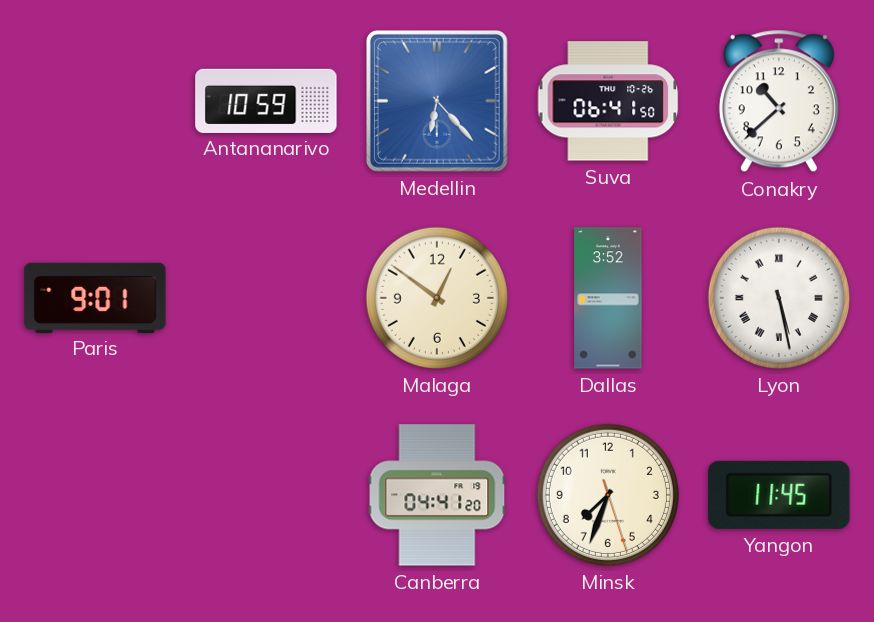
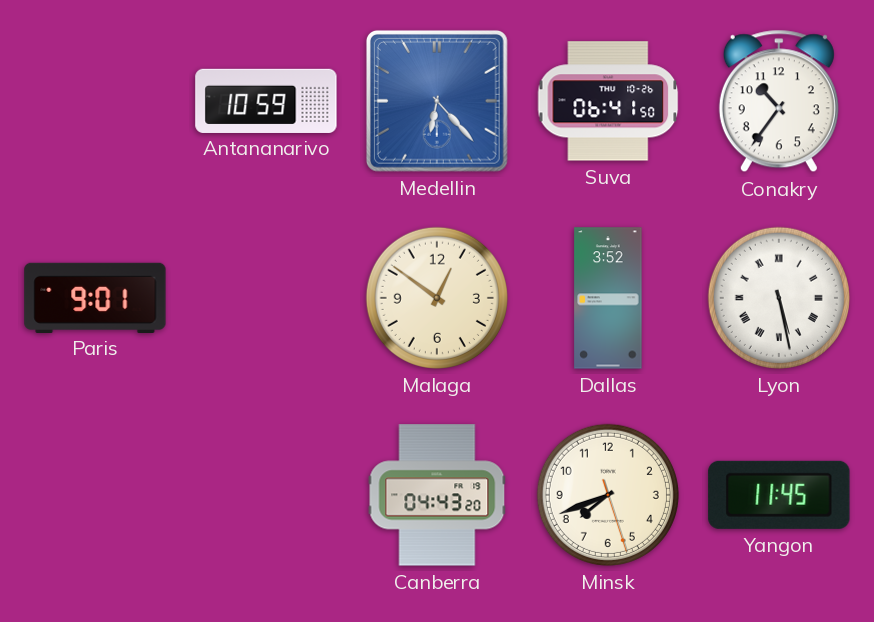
Conakry: 10:38 -> 10:36
Canberra: 04:41 -> 04:43
Minsk: 7:33 -> 7:41
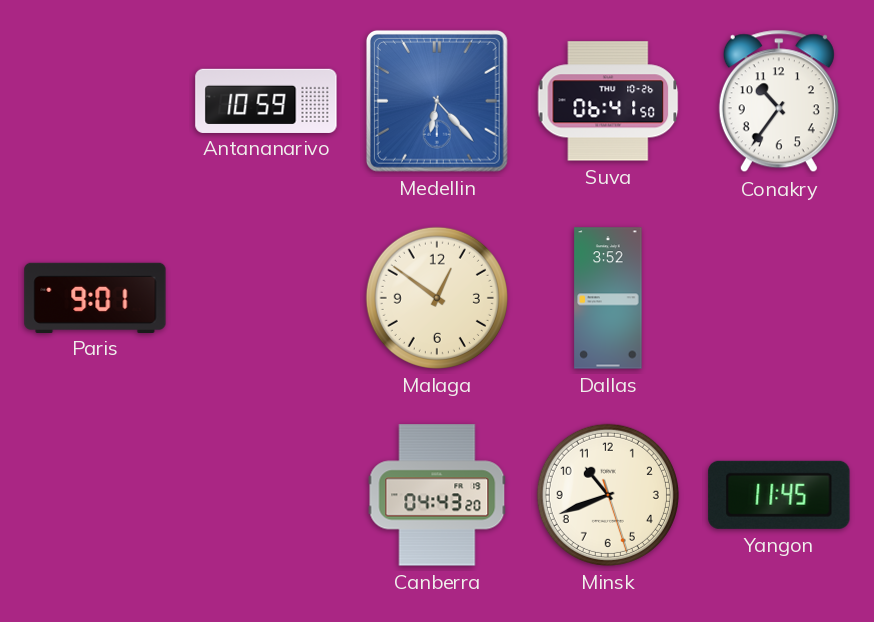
Lyon: 5:28 -> none
Minsk: 7:41 -> 10:41
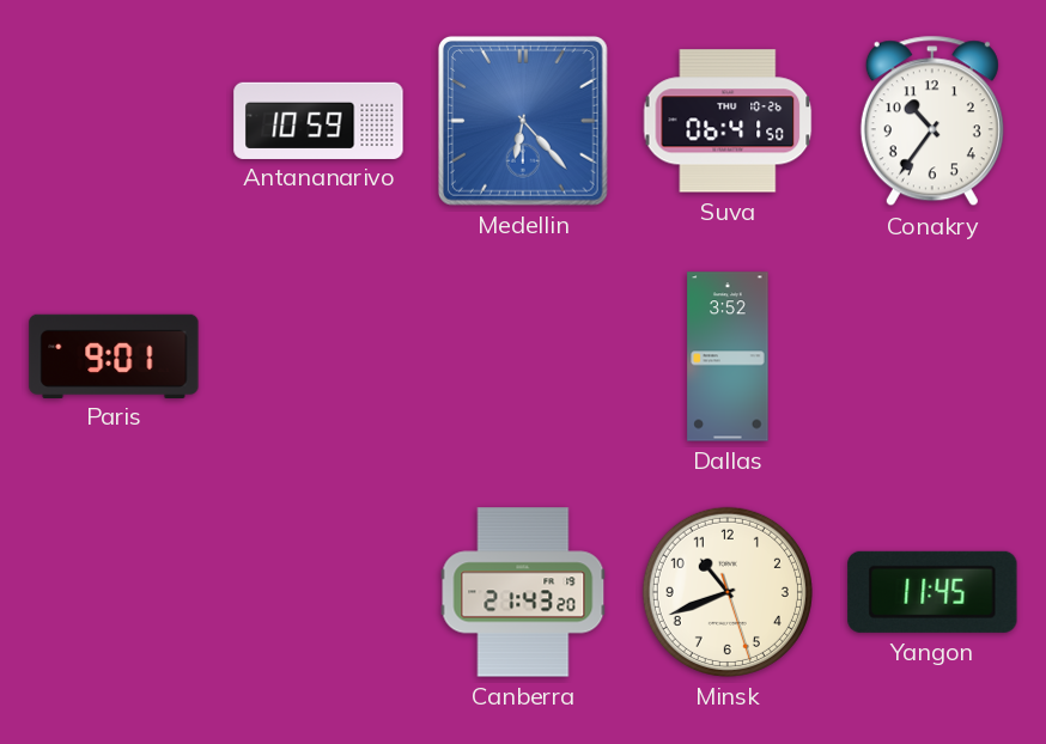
Malaga: 12:51 -> none
Canberra: 04:43 -> 21:43
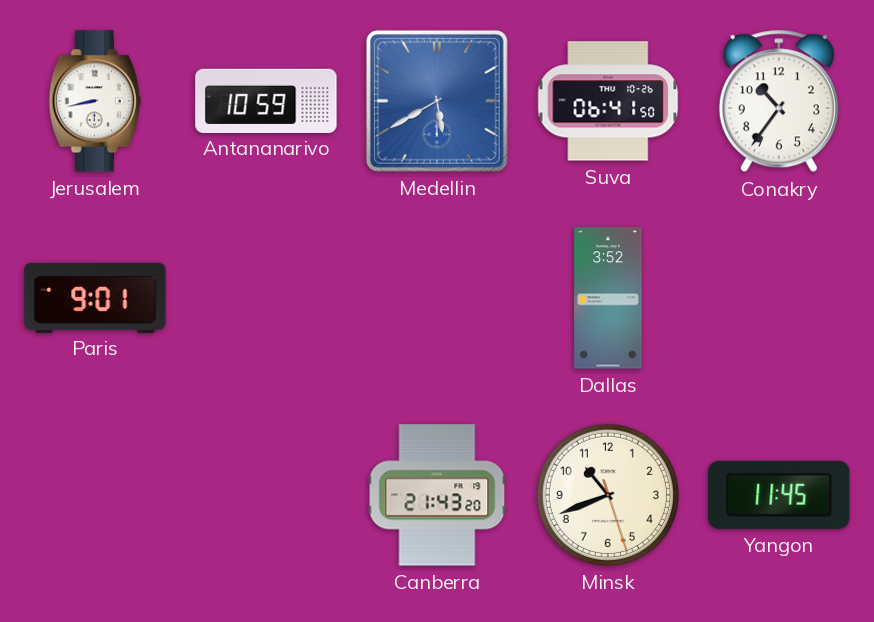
Jerusalem: none -> 8:43
Medellin: 6:23 -> 5:40
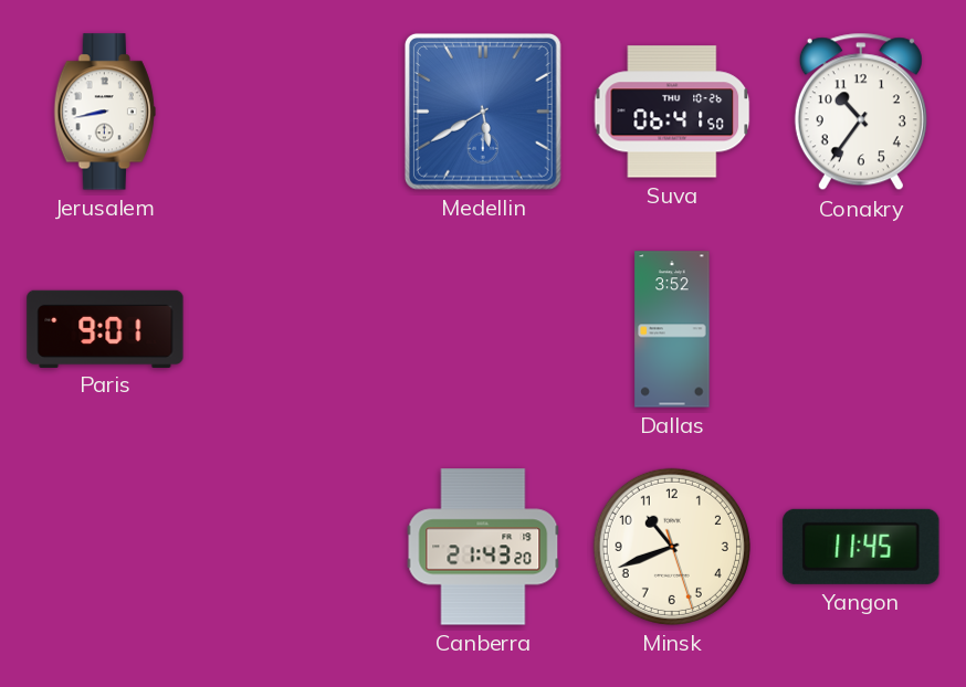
Antananarivo: 10:59 -> none
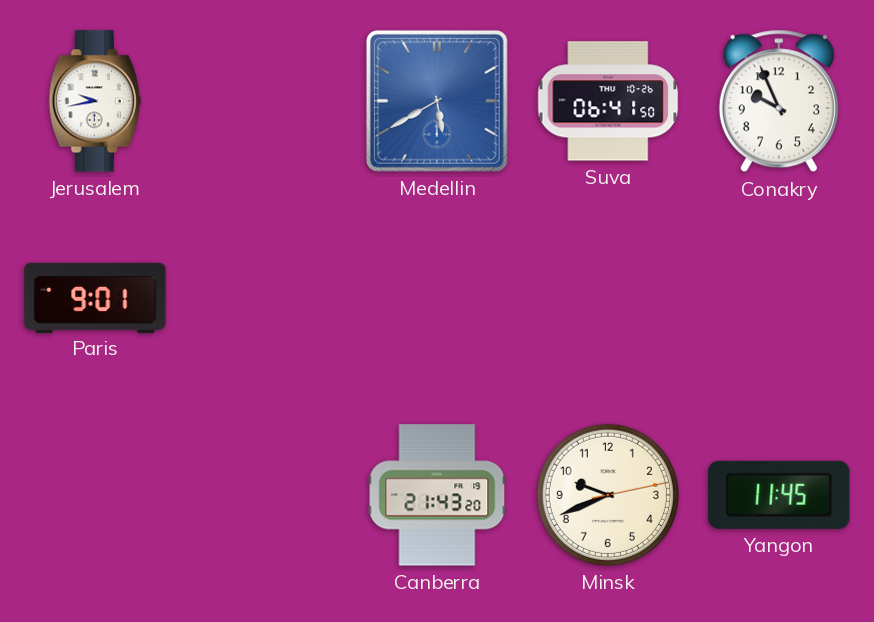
Jerusalem: 8:43 -> 9:43
Conakry: 10:36 -> 9:56
Dallas: 3:52 -> none
Minsk: 10:41 -> 9:41
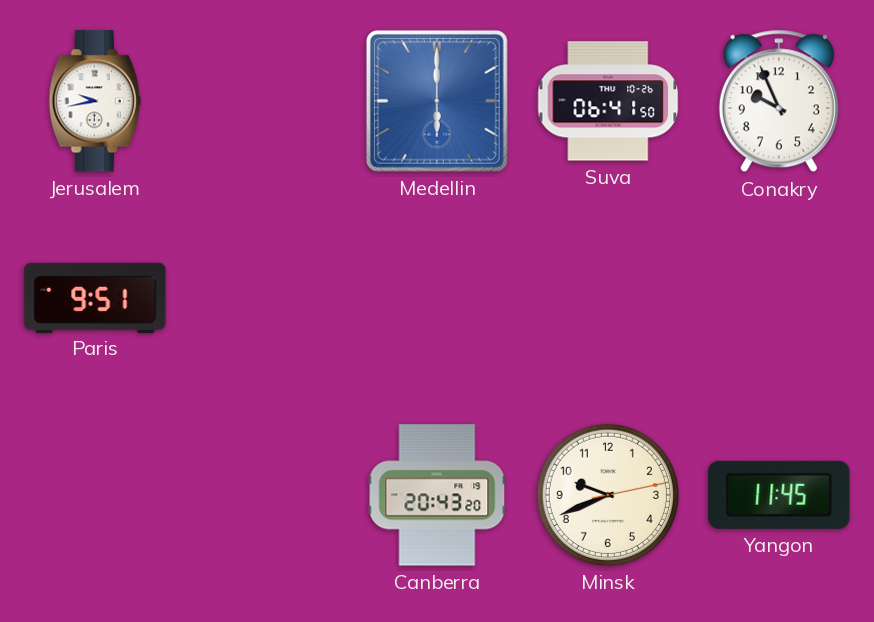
Medellin: 5:40 -> 6:00
Paris: 9:01 -> 9:51
Canberra: 21:43 -> 20:43
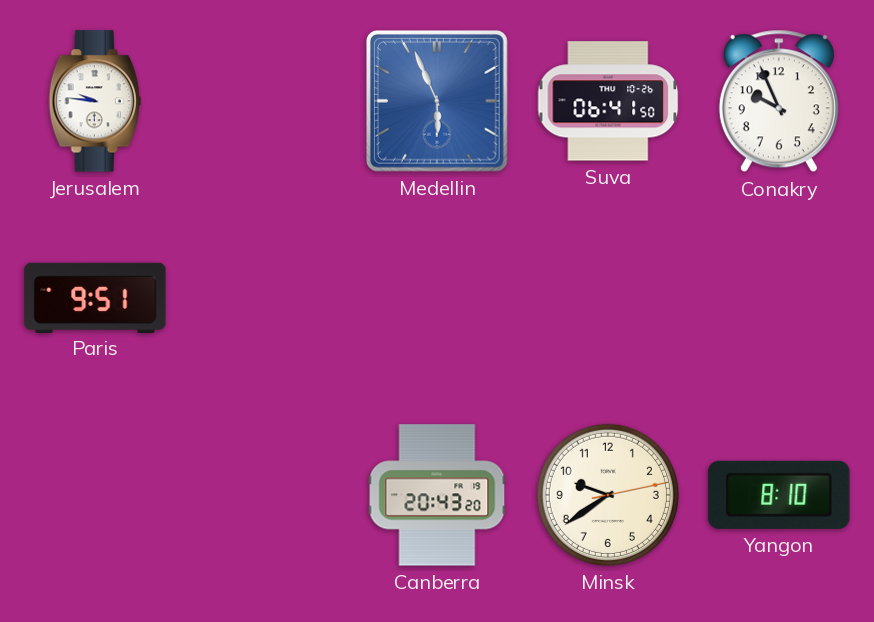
Jerusalem: 9:43 -> 9:46
Medellin: 6:00 -> 5:56
Minsk: 9:41 -> 9:39
Yangon: 11:45 -> 8:10
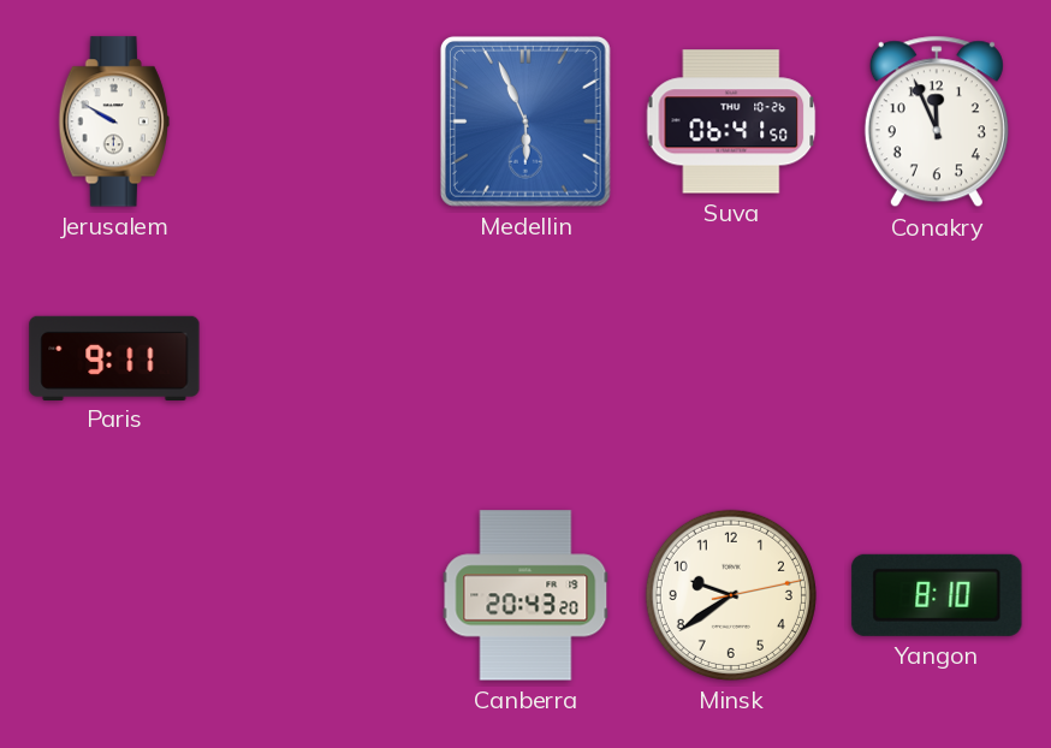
Jerusalem: 9:46 -> 9:50
Conakry: 9:56 -> 11:56
Paris: 9:51 -> 9:11
